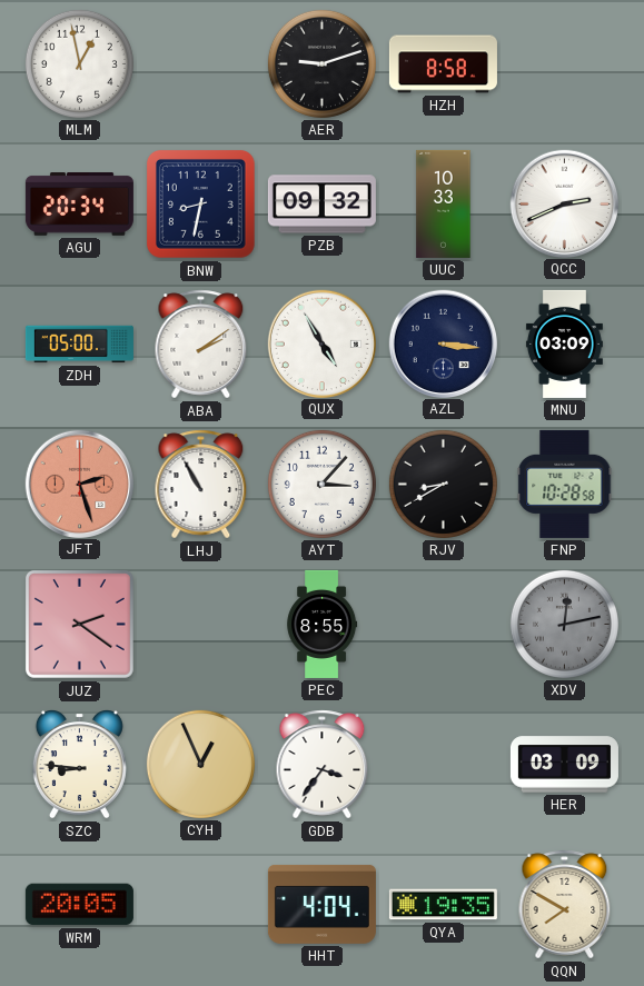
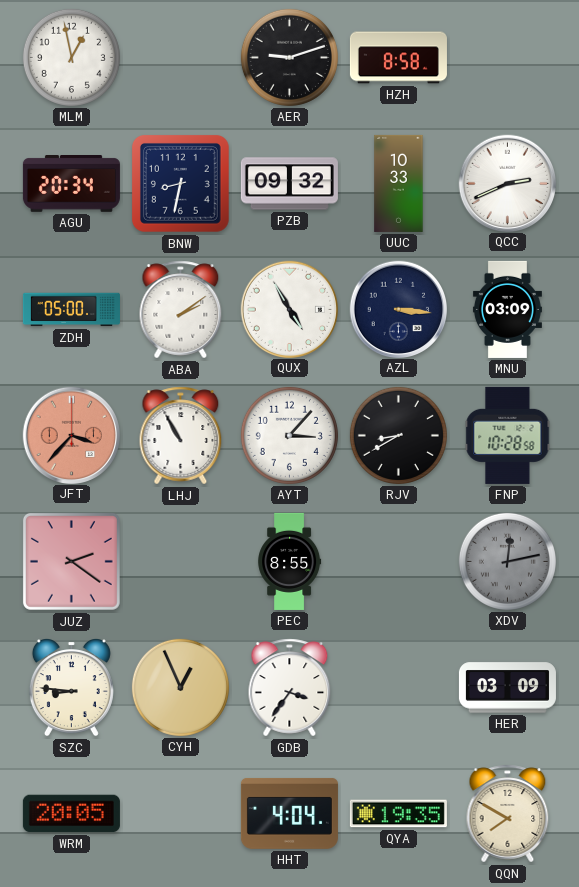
JFT: 2:27 -> 3:37
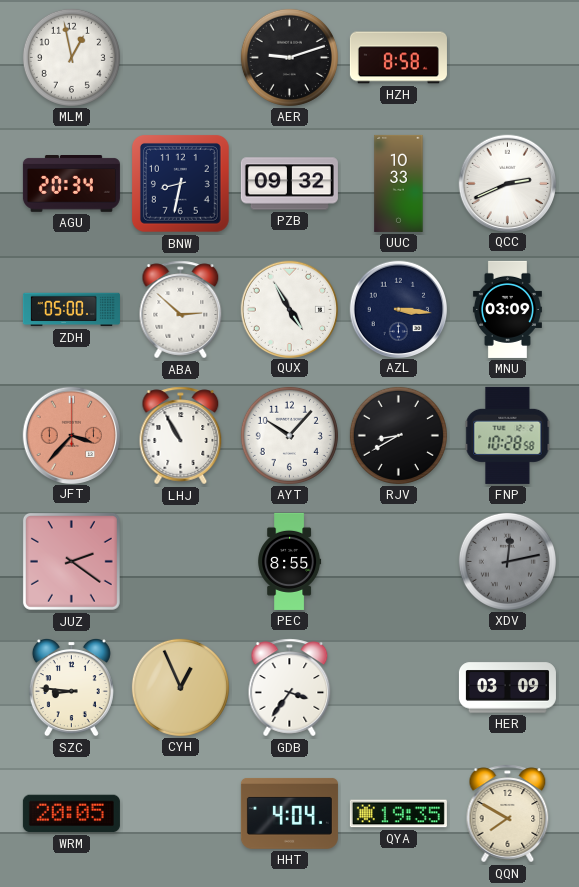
ABA: 2:09 -> 2:52
AYT: 3:07 -> 10:07
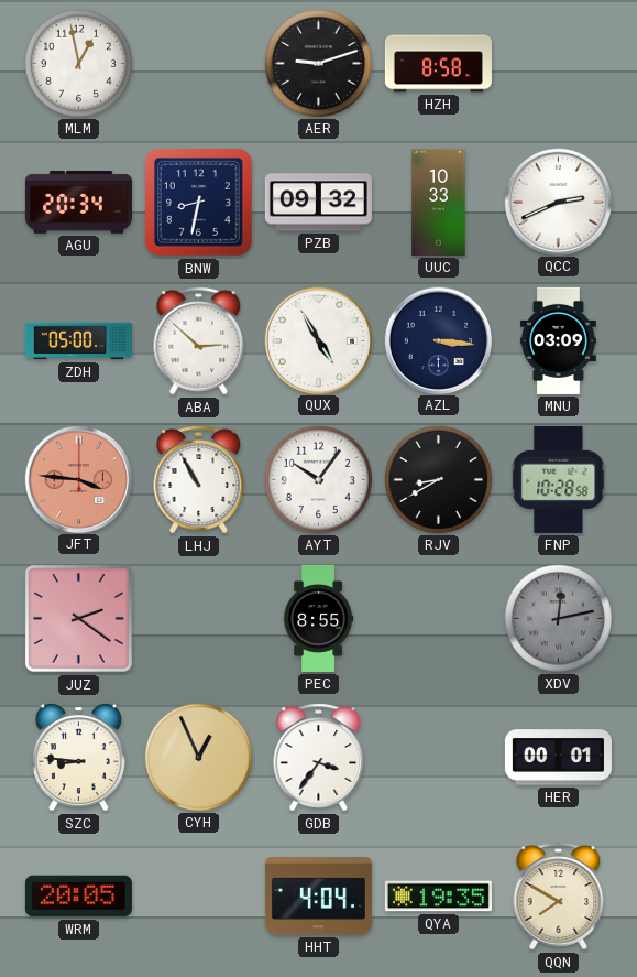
JFT: 3:37 -> 3:46
AYT: 10:07 -> 10:06
HER: 03:09 -> 00:01
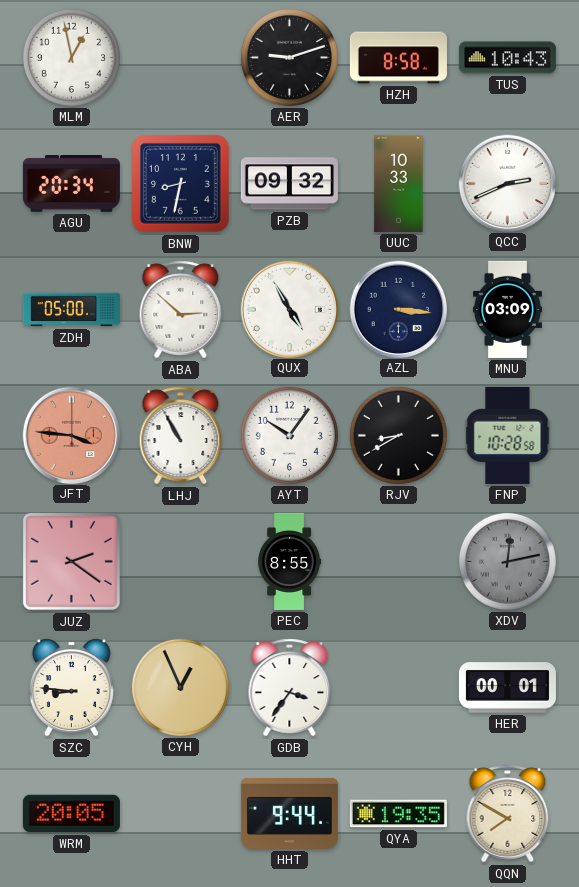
TUS: none -> 10:43
HHT: 4:04 -> 9:44
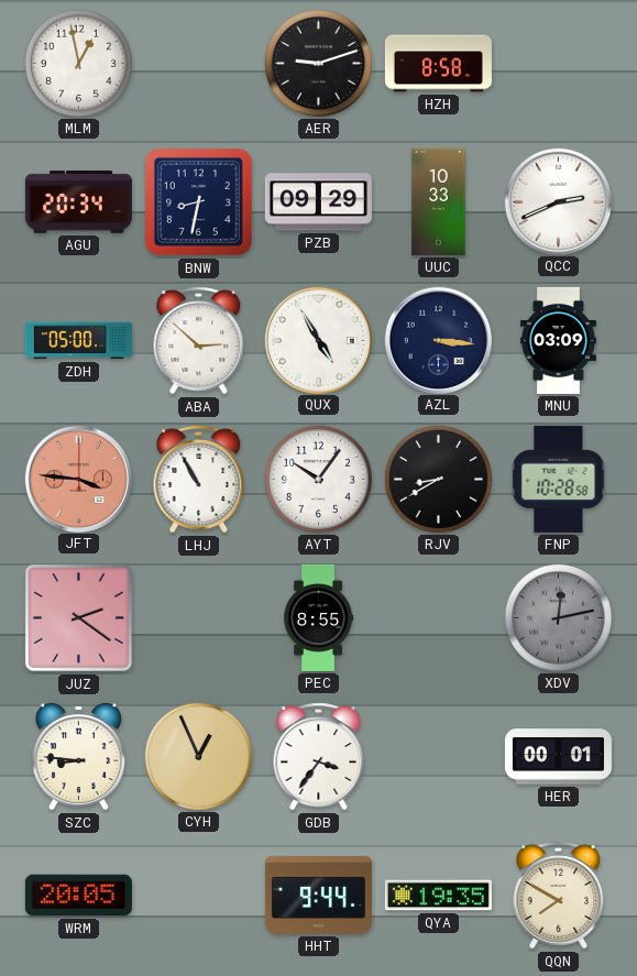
TUS: 10:43 -> none
PZB: 09:32 -> 09:29
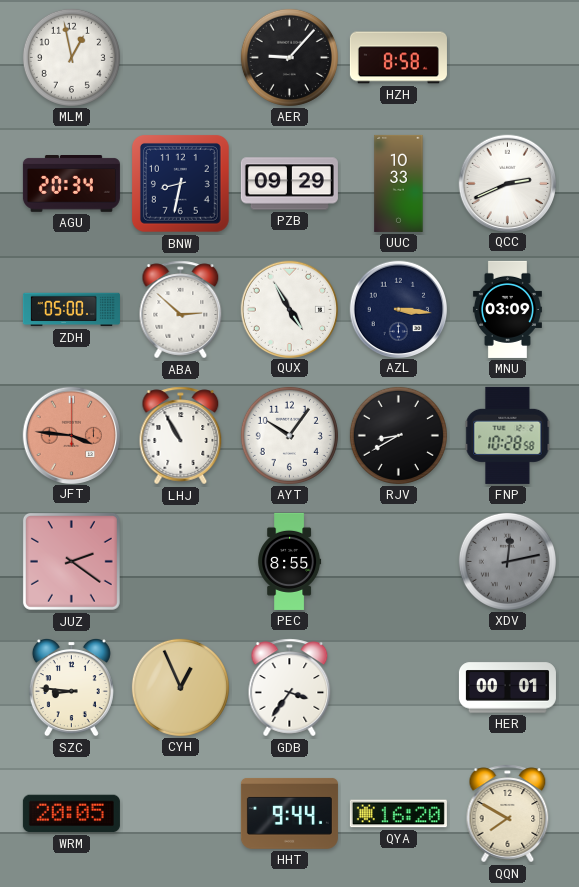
AER: 9:12 -> 9:07
QYA: 19:35 -> 16:20
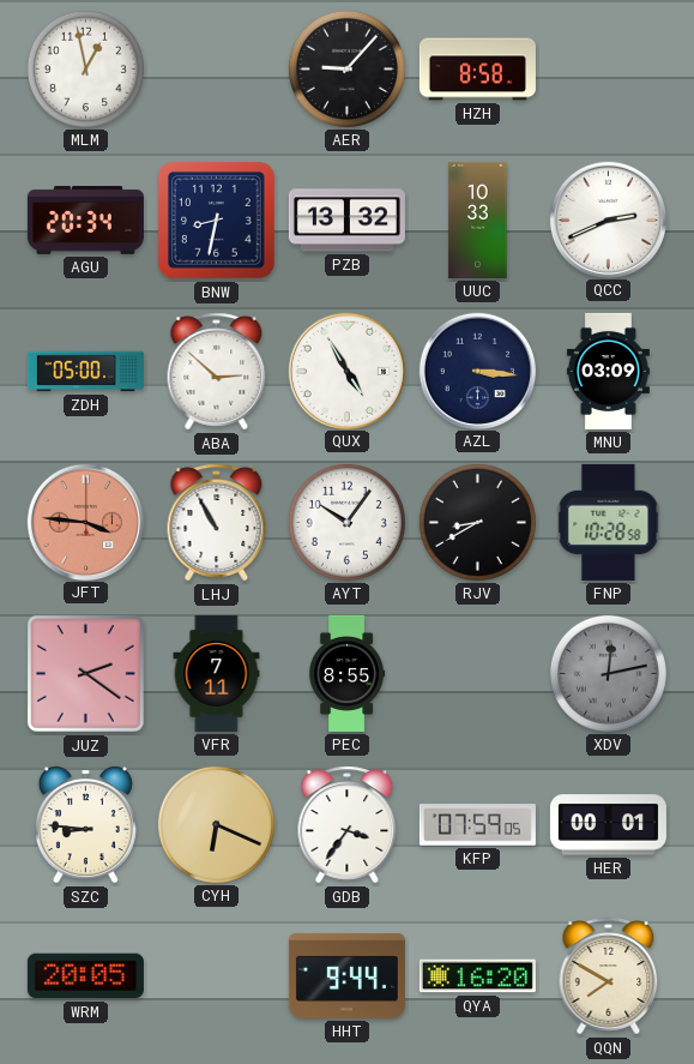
PZB: 09:29 -> 13:32
VFR: none -> 7:11
CYH: 12:56 -> 6:19
KFP: none -> 07:59
